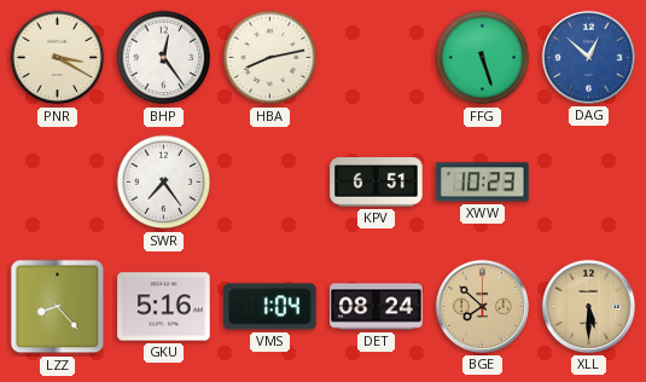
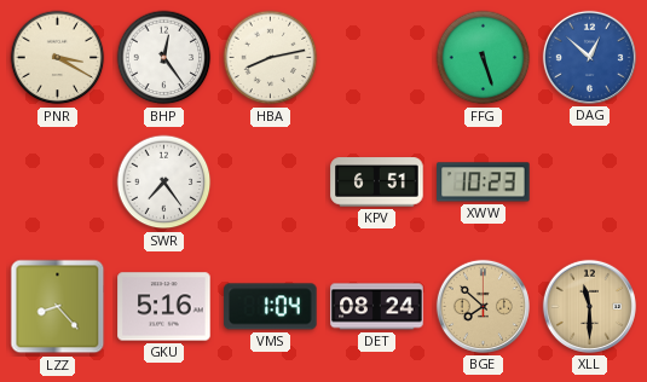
XLL: 5:30 -> 11:30
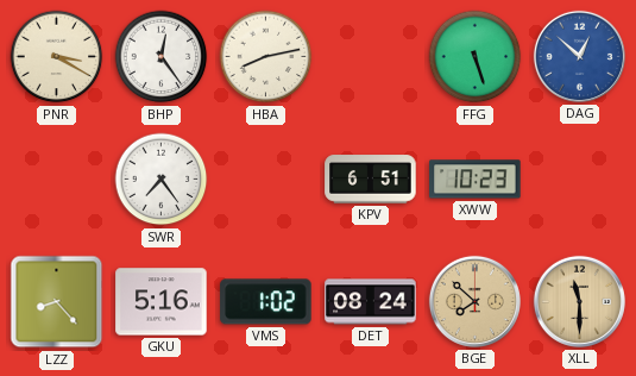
VMS: 1:04 -> 1:02
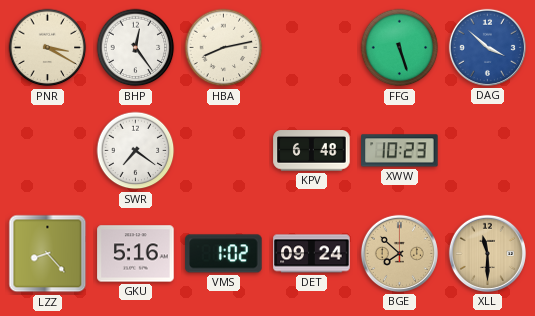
DAG: 12:52 -> 3:52
SWR: 7:24 -> 7:21
KPV: 6:51 -> 6:48
DET: 08:24 -> 09:24
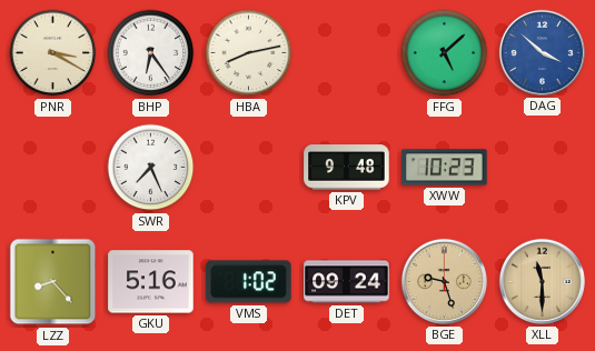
BHP: 12:24 -> 6:24
FFG: 5:27 -> 5:08
SWR: 7:21 -> 7:26
KPV: 6:48 -> 9:48
BGE: 7:52 -> 9:27
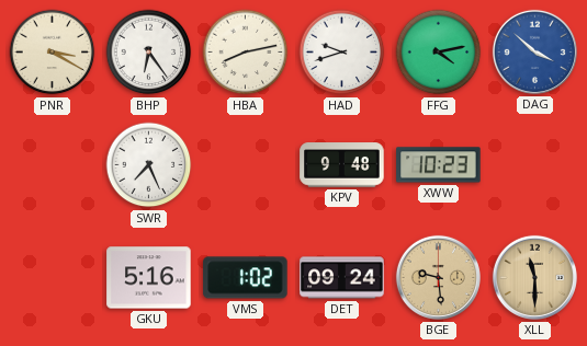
HAD: none -> 9:42
FFG: 5:08 -> 4:13
LZZ: 8:23 -> none
BGE: 9:27 -> 9:29
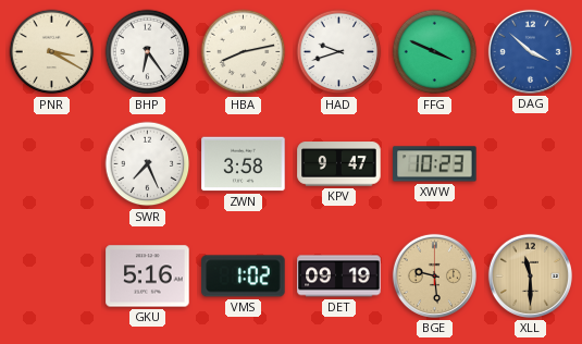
FFG: 4:13 -> 3:49
ZWN: none -> 3:58
KPV: 9:48 -> 9:47
DET: 09:24 -> 09:19
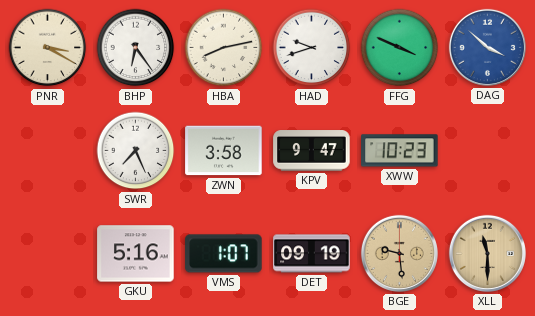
VMS: 1:02 -> 1:07
